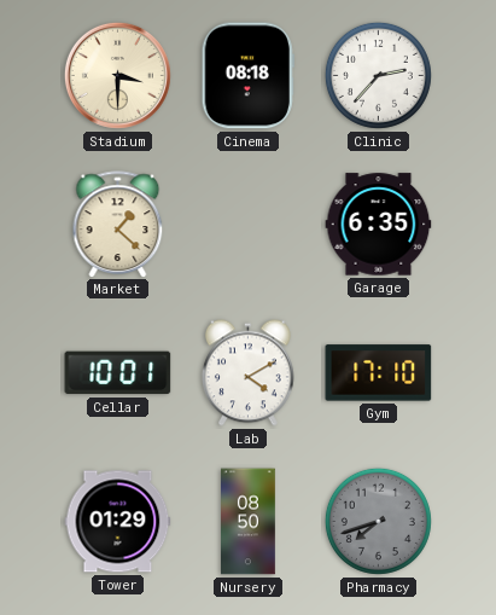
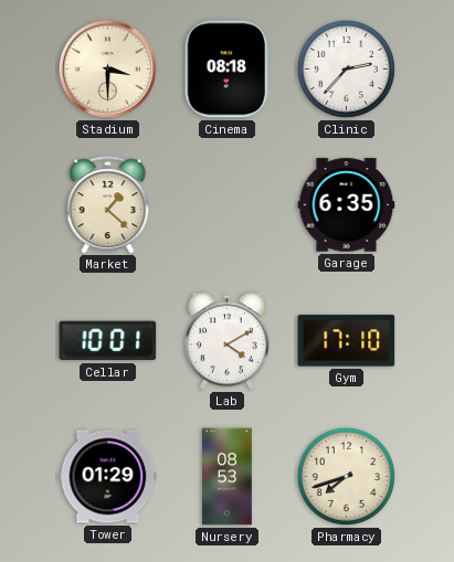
Nursery: 08:50 -> 08:53
Pharmacy dial: grey -> cream
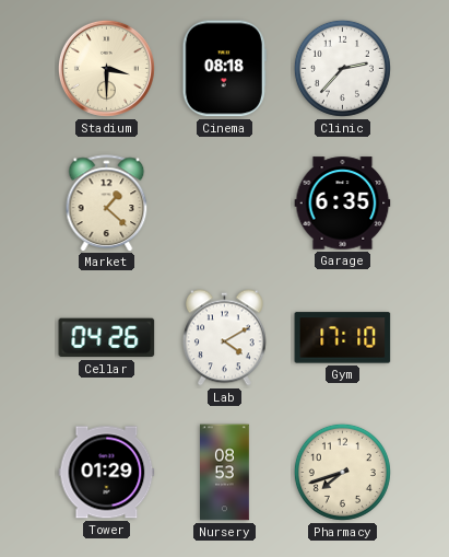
Cellar: 10:01 -> 04:26
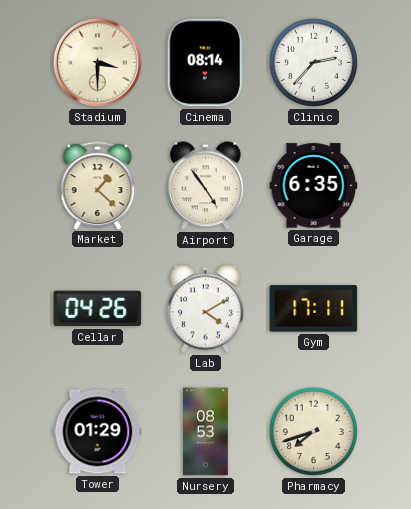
Cinema: 08:18 -> 08:14
Airport: none -> 4:54
Gym: 17:10 -> 17:11
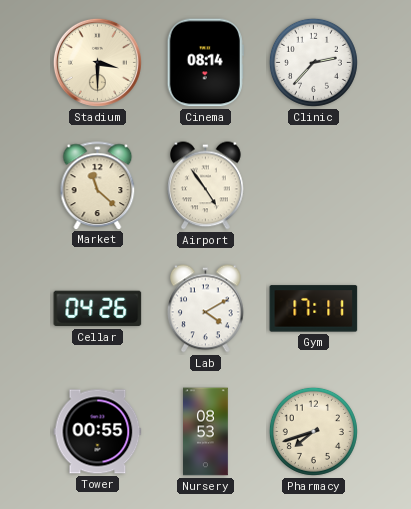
Market: 1:22 -> 11:22
Garage: 6:35 -> none
Tower: 01:29 -> 00:55
